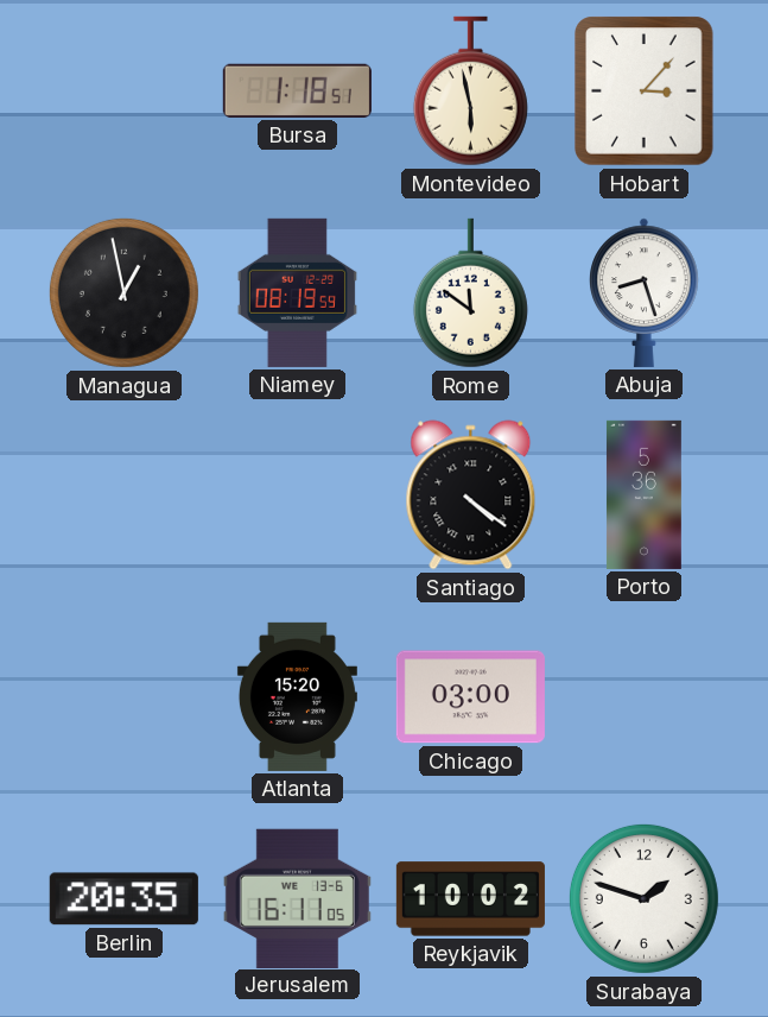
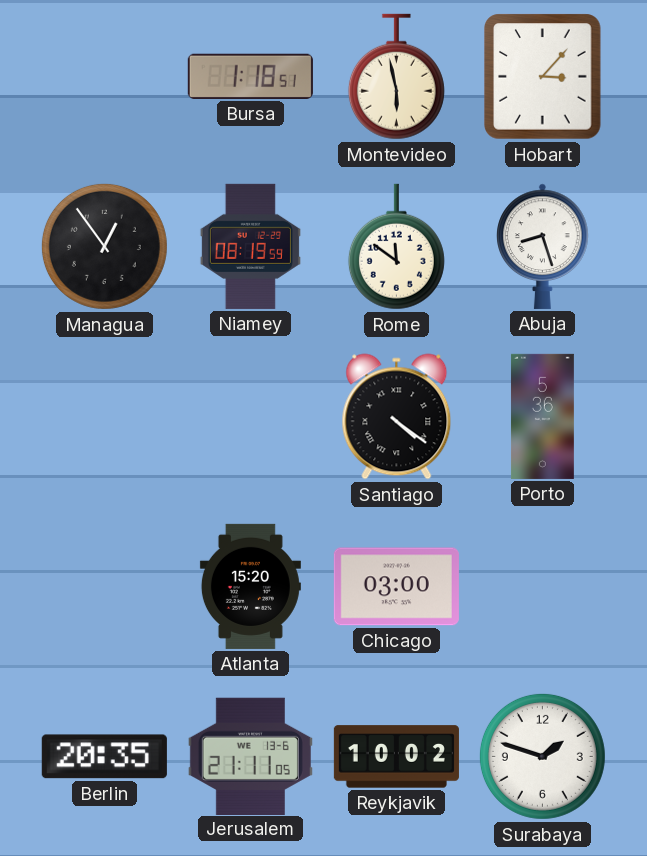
Managua: 12:58 -> 12:54
Jerusalem: 16:11 -> 21:11
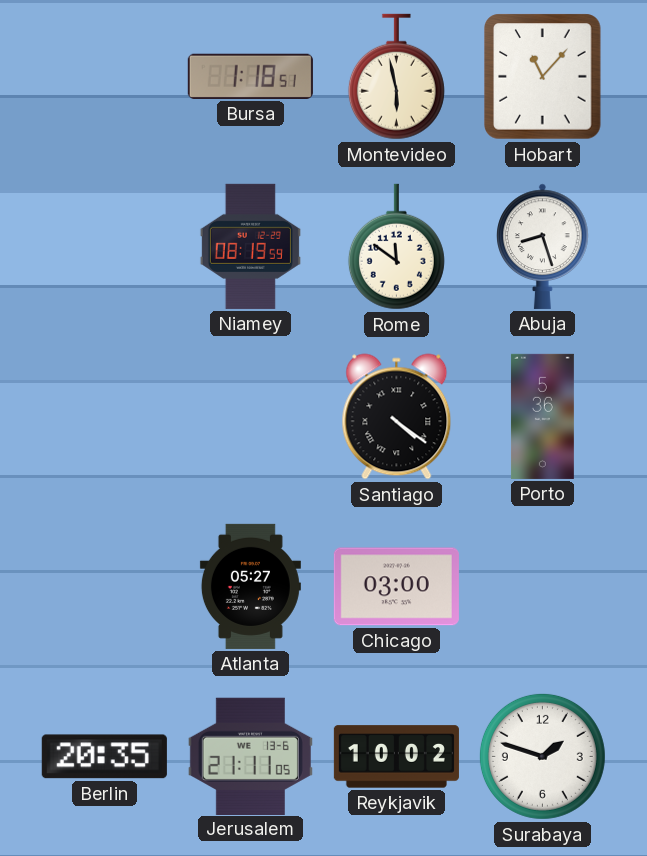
Hobart: 3:07 -> 11:07
Managua: 12:54 -> none
Atlanta: 15:20 -> 05:27
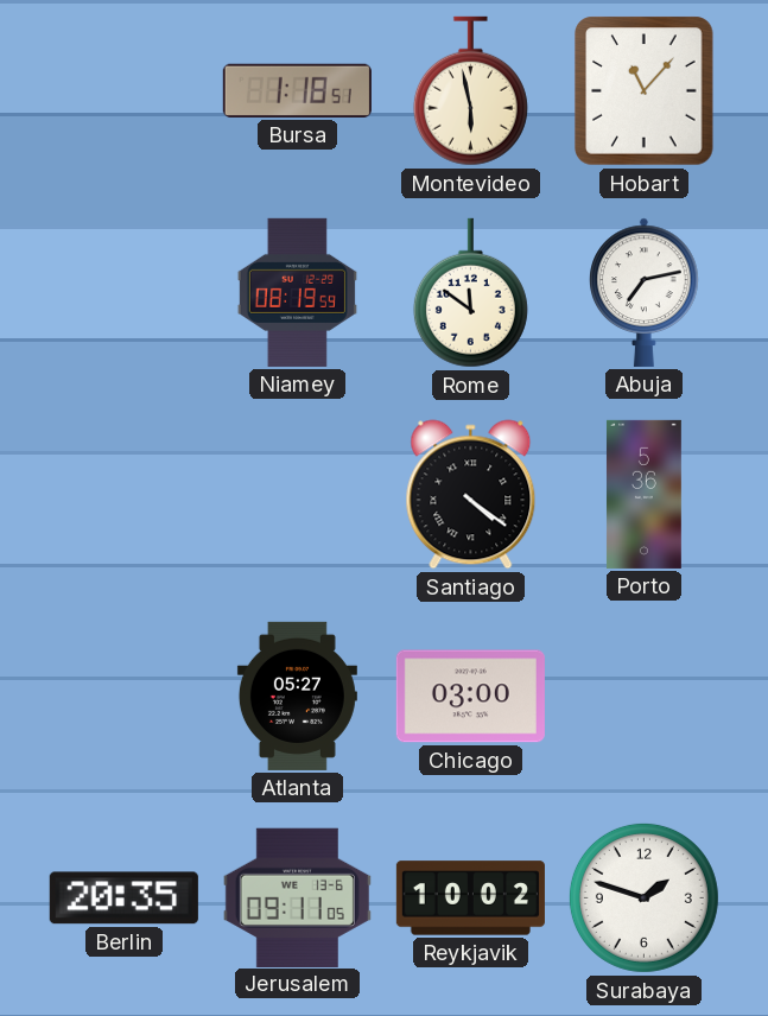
Abuja: 8:27 -> 7:13
Jerusalem: 21:11 -> 09:11
